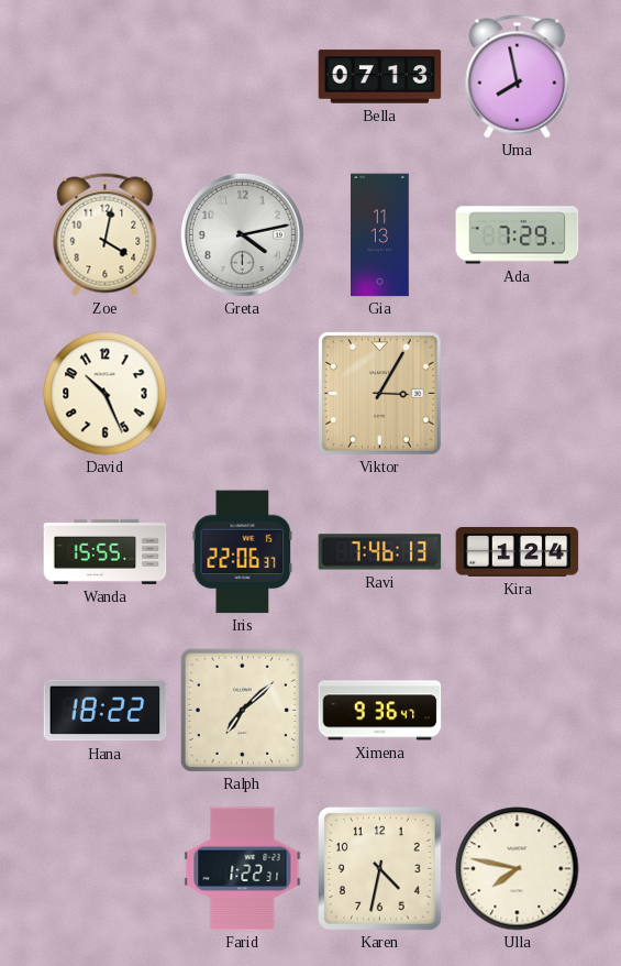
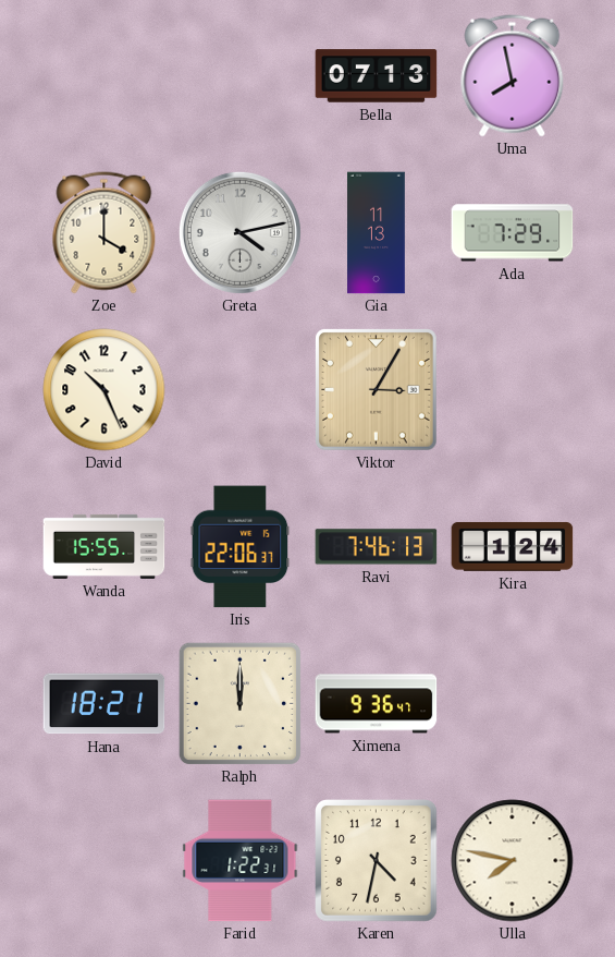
Zoe: 4:02 -> 4:00
Hana: 18:22 -> 18:21
Ralph: 7:08 -> 12:00
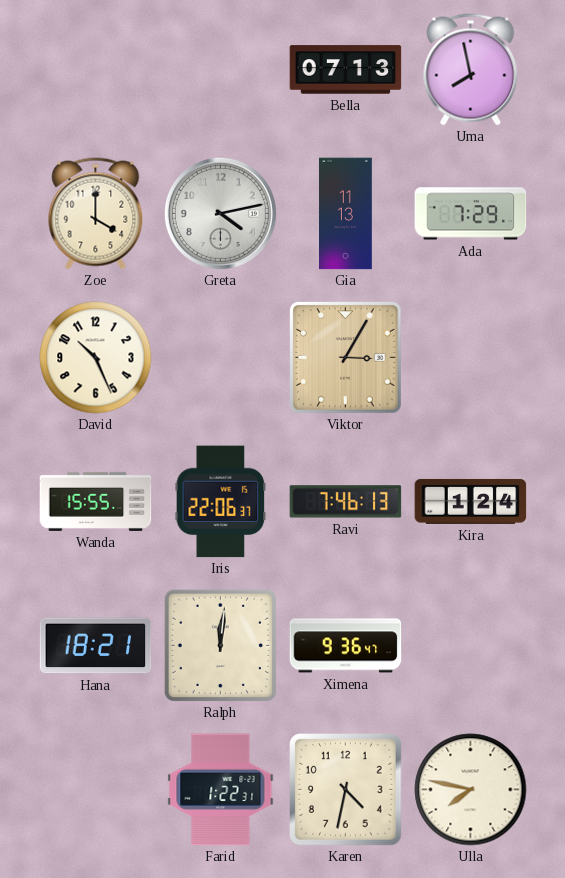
Ralph: 12:00 -> 12:01
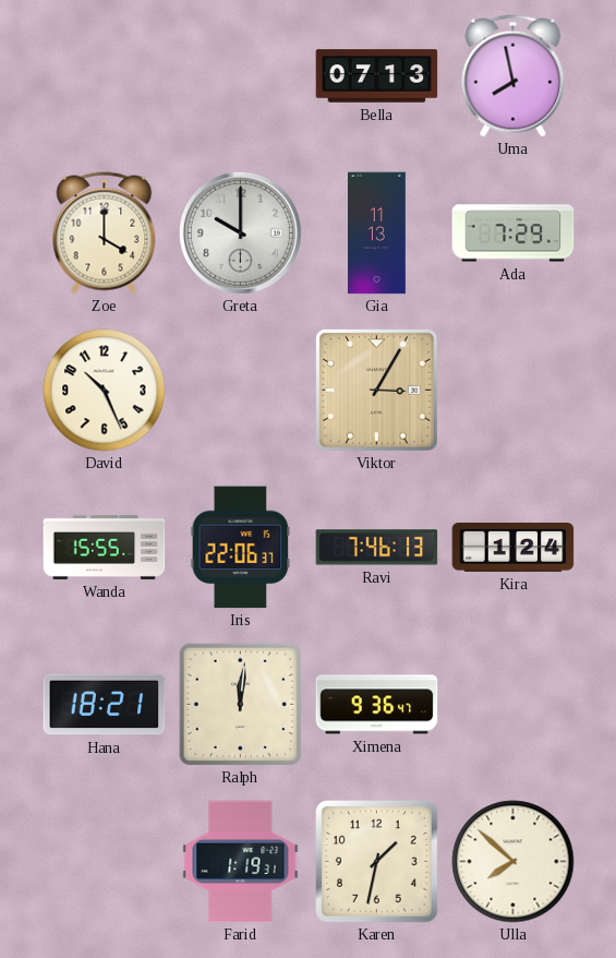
Greta: 4:13 -> 10:00
Farid: 1:22 -> 1:19
Karen: 4:32 -> 1:32
Ulla: 7:47 -> 7:52
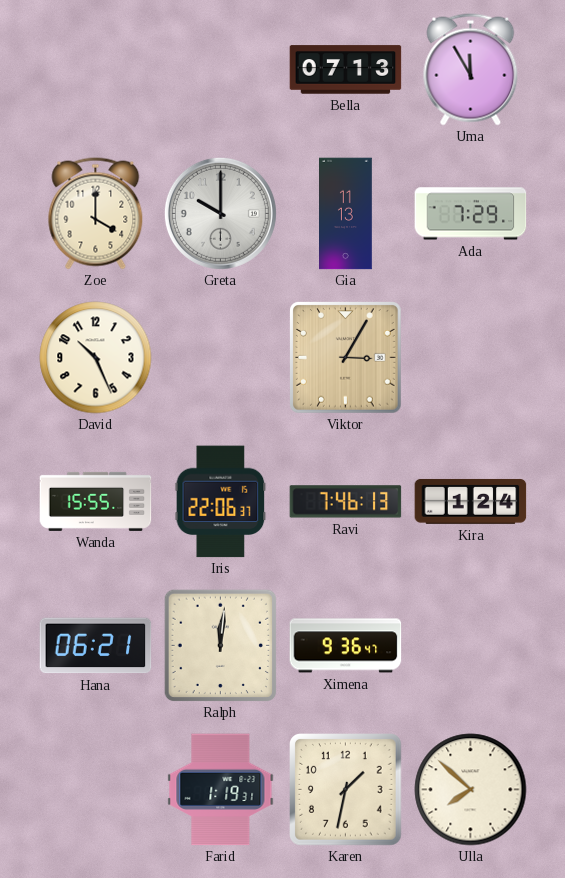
Uma: 7:58 -> 11:55
Hana: 18:21 -> 06:21
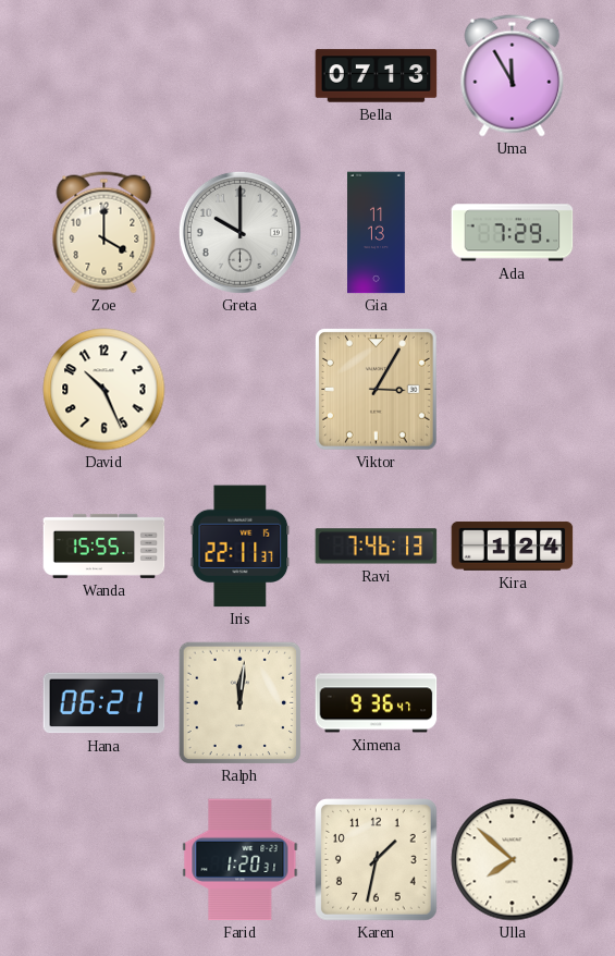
Iris: 22:06 -> 22:11
Farid: 1:19 -> 1:20
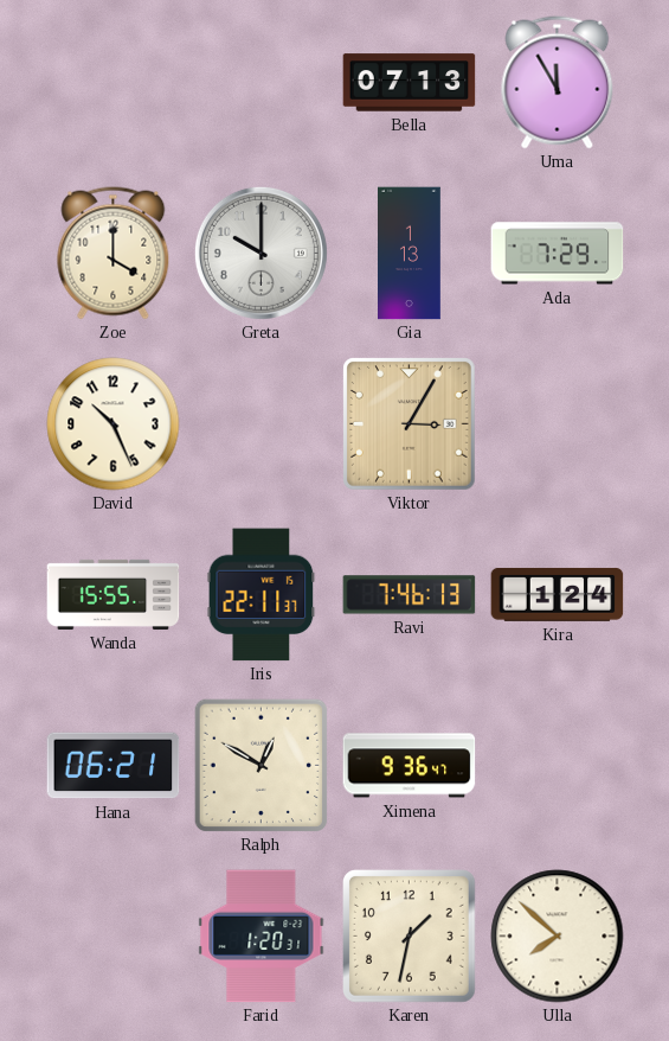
Gia: 11:13 -> 1:13
Ralph: 12:01 -> 12:50
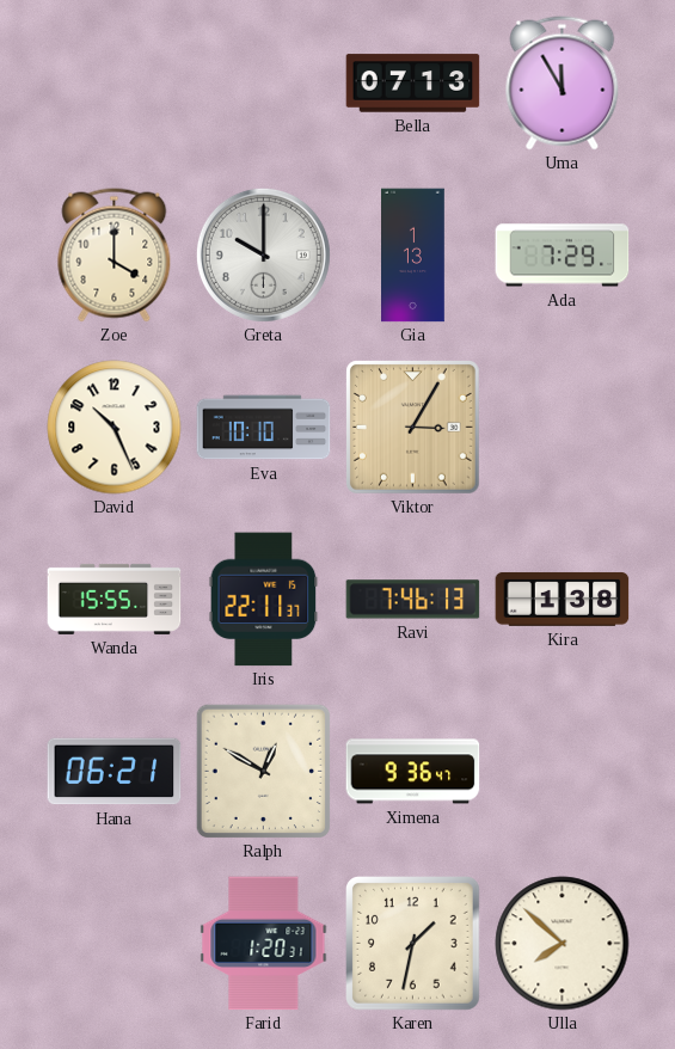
Eva: none -> 10:10
Kira: 1:24 -> 1:38
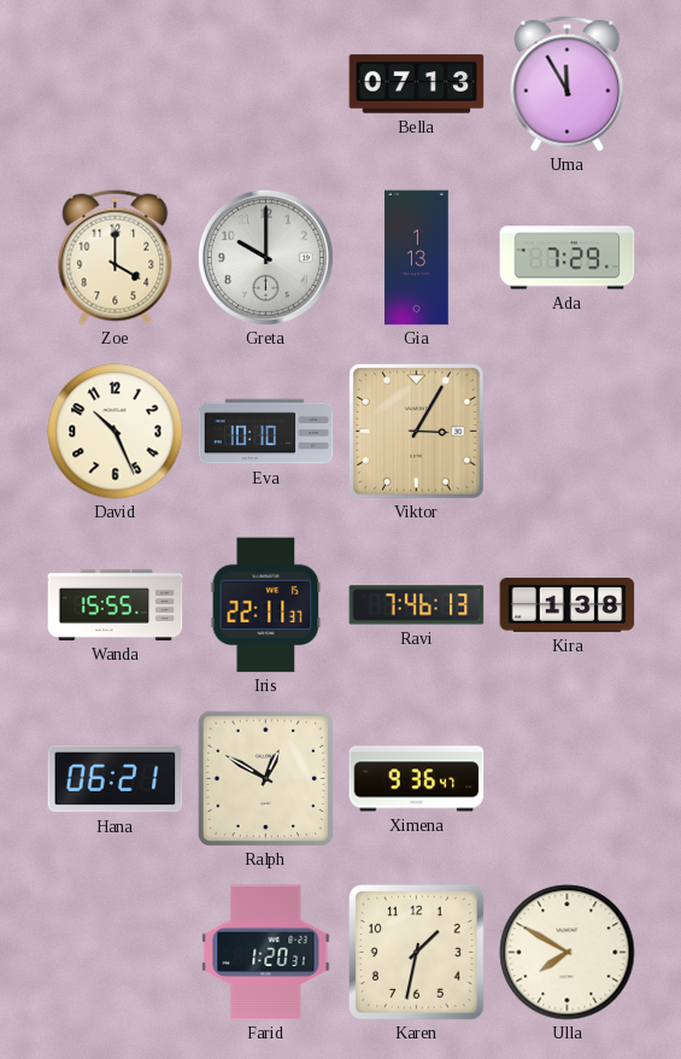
Ulla: 7:52 -> 7:50
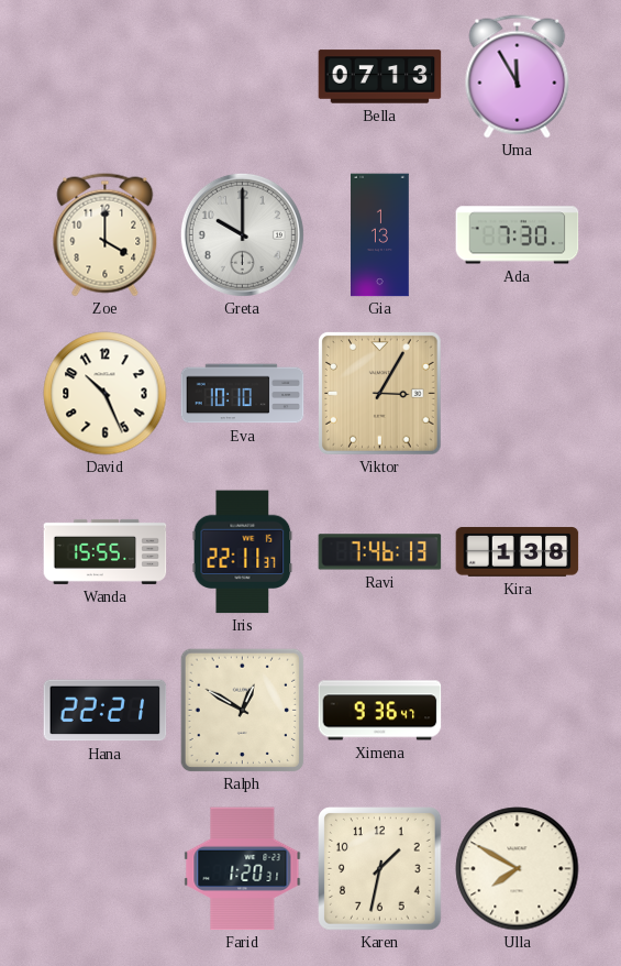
Ada: 7:29 -> 7:30
Hana: 06:21 -> 22:21
